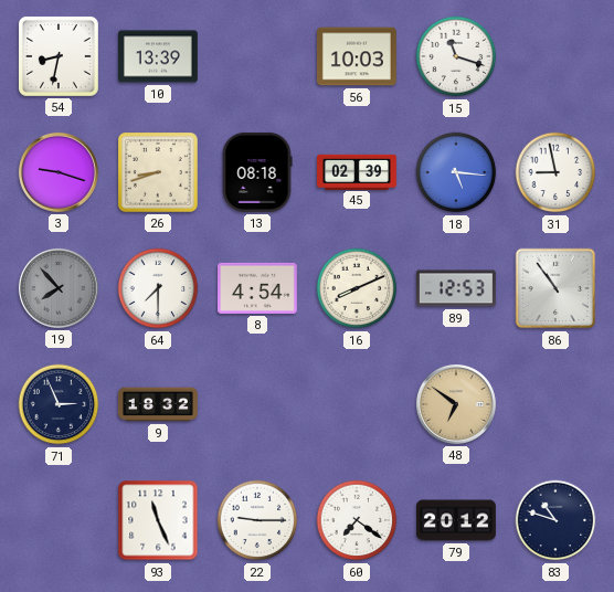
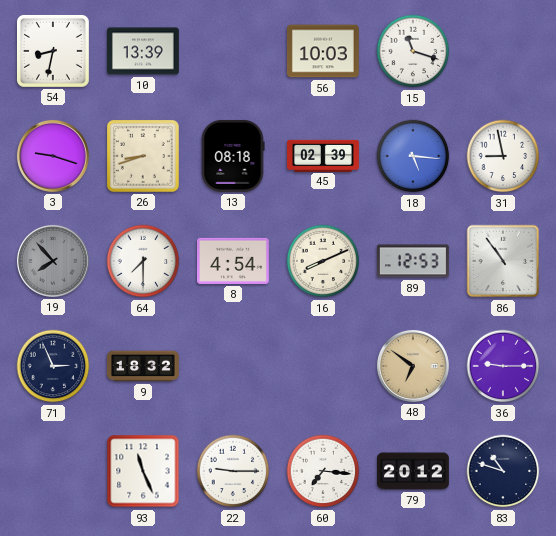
36: none -> 9:15
60: 7:21 -> 7:16
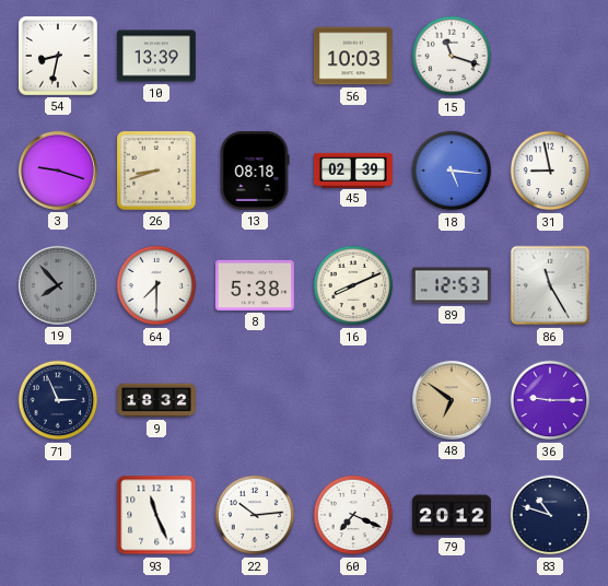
8: 4:54 -> 5:38
86: 10:54 -> 11:25
22: 9:15 -> 10:14
60: 7:16 -> 7:19
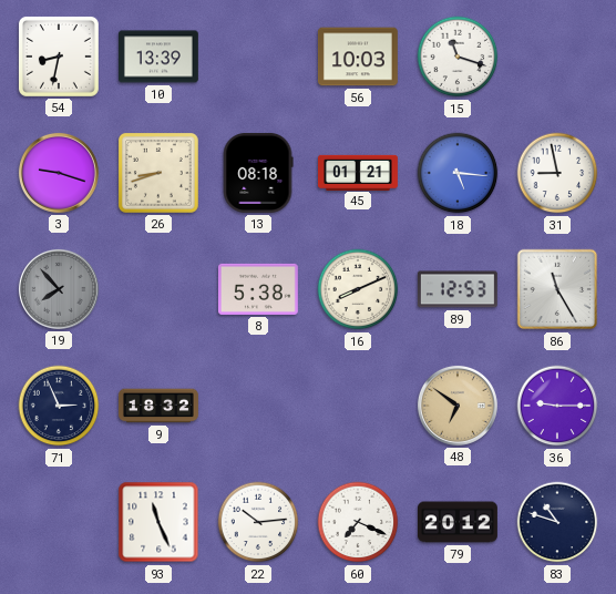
45: 02:39 -> 01:21
64: 7:30 -> none
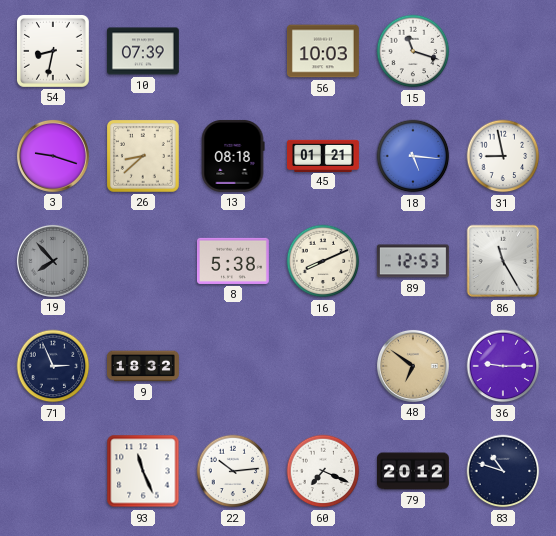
10: 13:39 -> 07:39
26: 8:42 -> 8:38
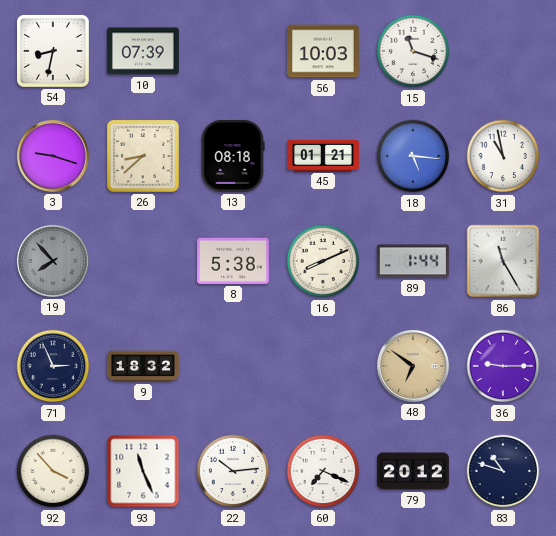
31: 8:58 -> 10:58
89: 12:53 -> 1:44
92: none -> 3:53
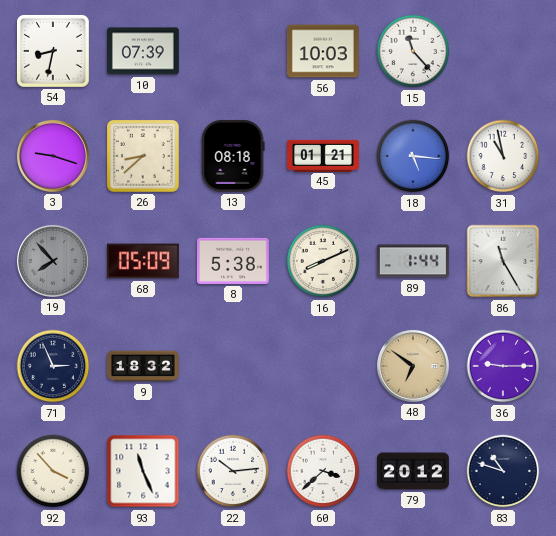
15: 11:18 -> 11:23
68: none -> 05:09
60: 7:19 -> 3:38
